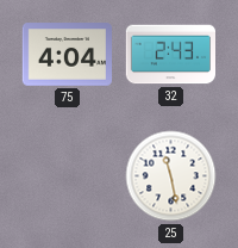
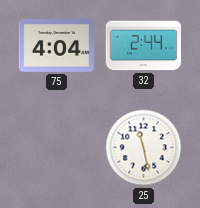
32: 2:43 -> 2:44
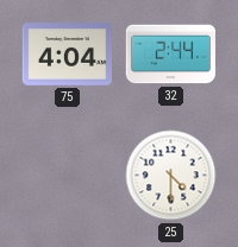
25: 11:28 -> 4:30
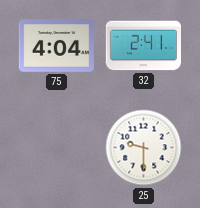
32: 2:44 -> 2:41
25: 4:30 -> 9:30
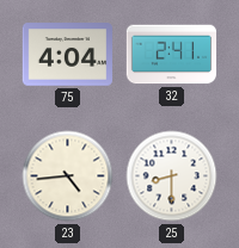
23: none -> 4:44
25: 9:30 -> 8:30
